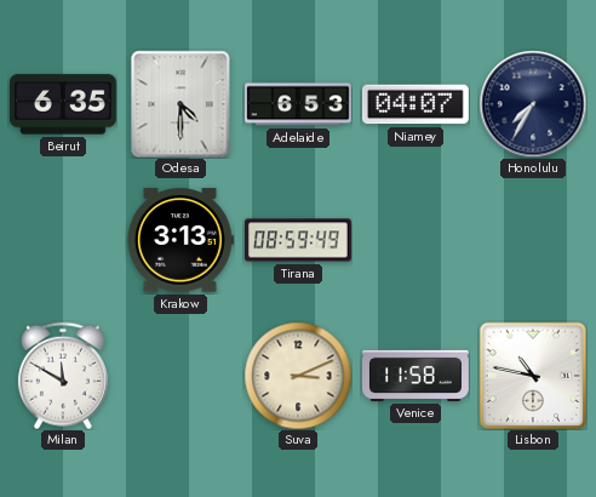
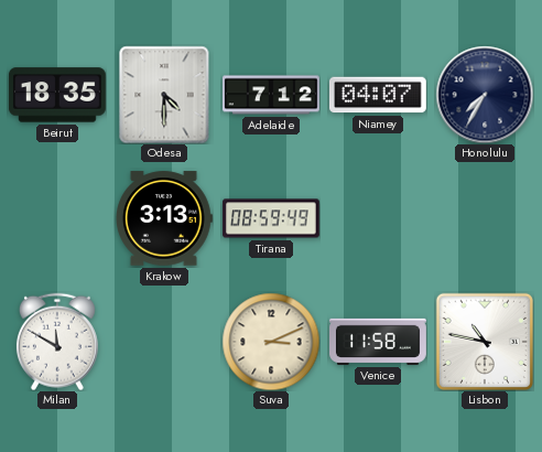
Beirut: 6:35 -> 18:35
Adelaide: 6:53 -> 7:12
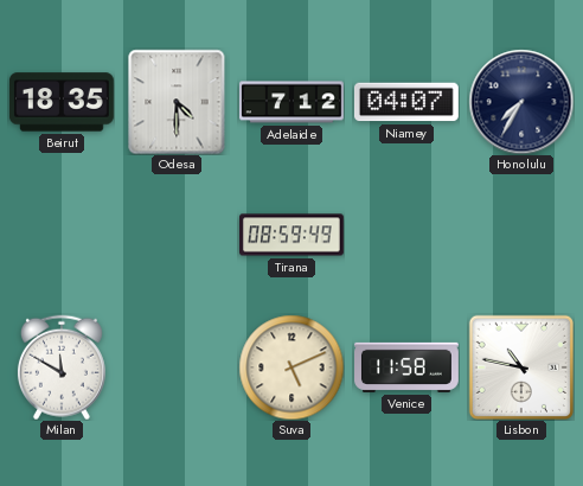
Krakow: 3:13 -> none
Suva: 3:11 -> 5:11
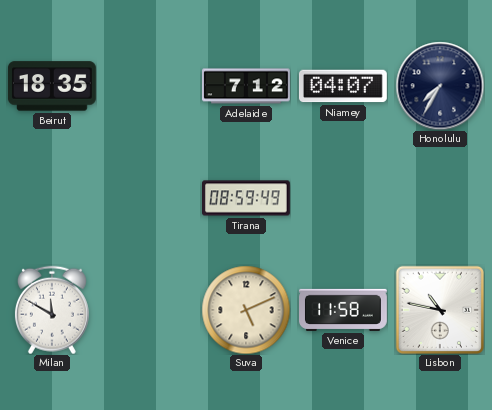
Odesa: 4:30 -> none
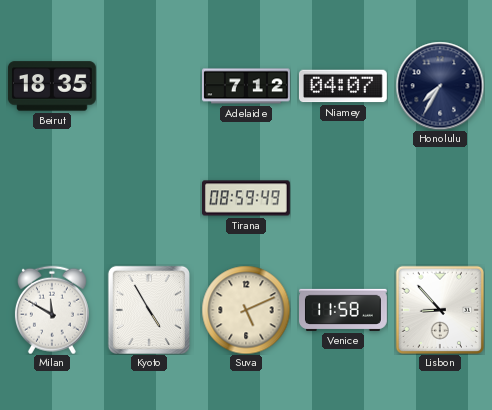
Kyoto: none -> 4:55
Lisbon: 10:47 -> 8:53
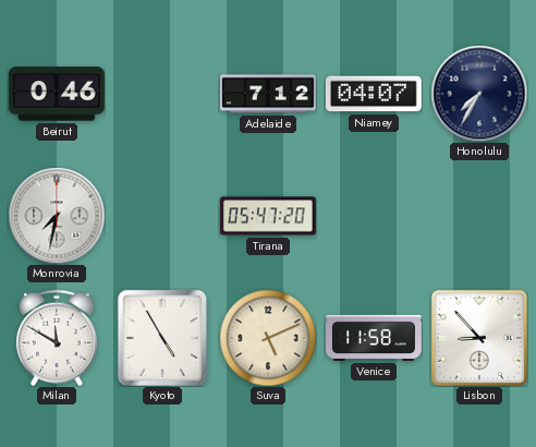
Beirut: 18:35 -> 0:46
Monrovia: none -> 7:32
Tirana: 08:59 -> 05:47
